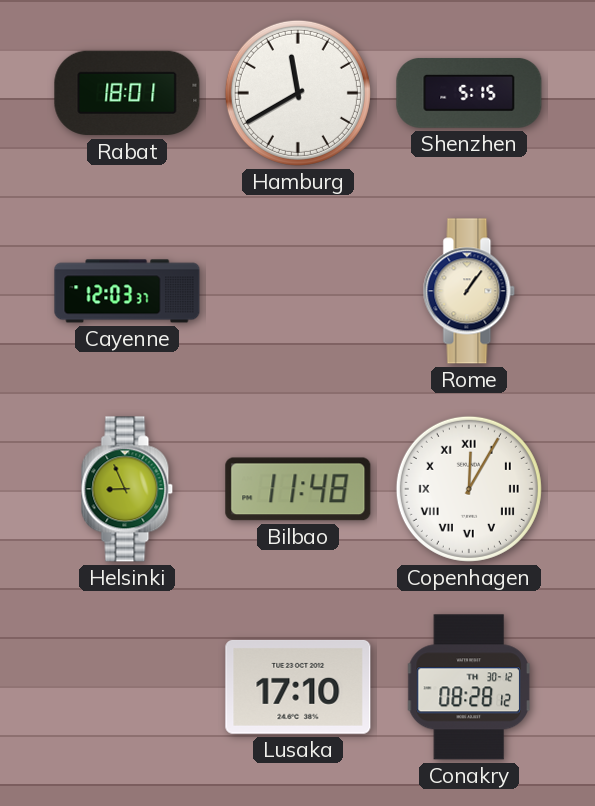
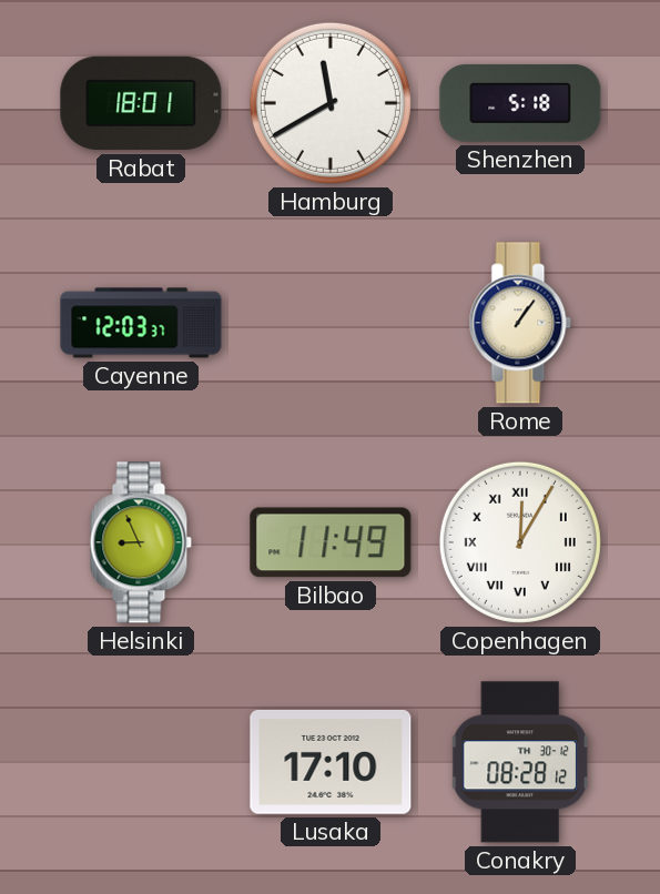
Shenzhen: 5:15 -> 5:18
Bilbao: 11:48 -> 11:49
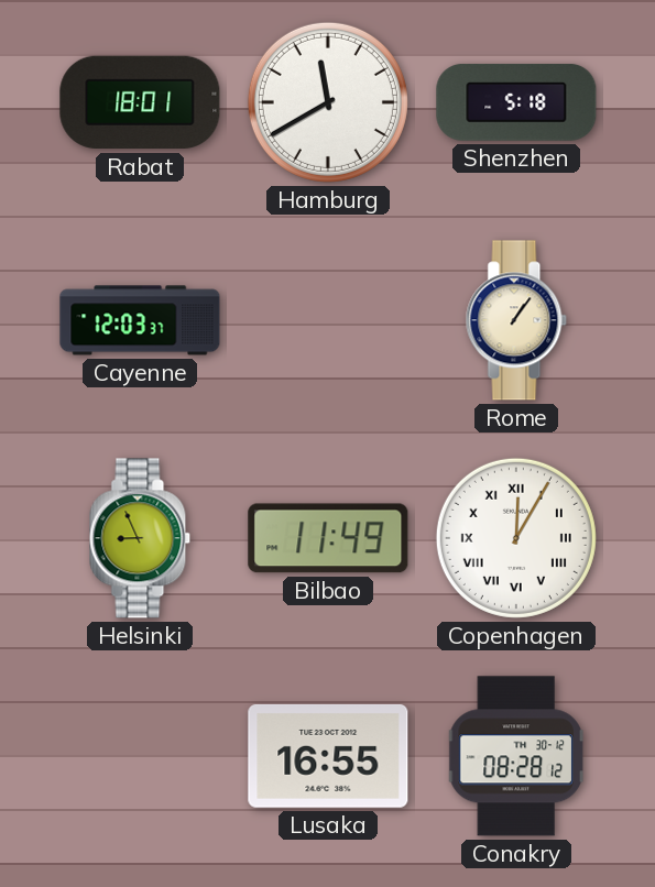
Lusaka: 17:10 -> 16:55
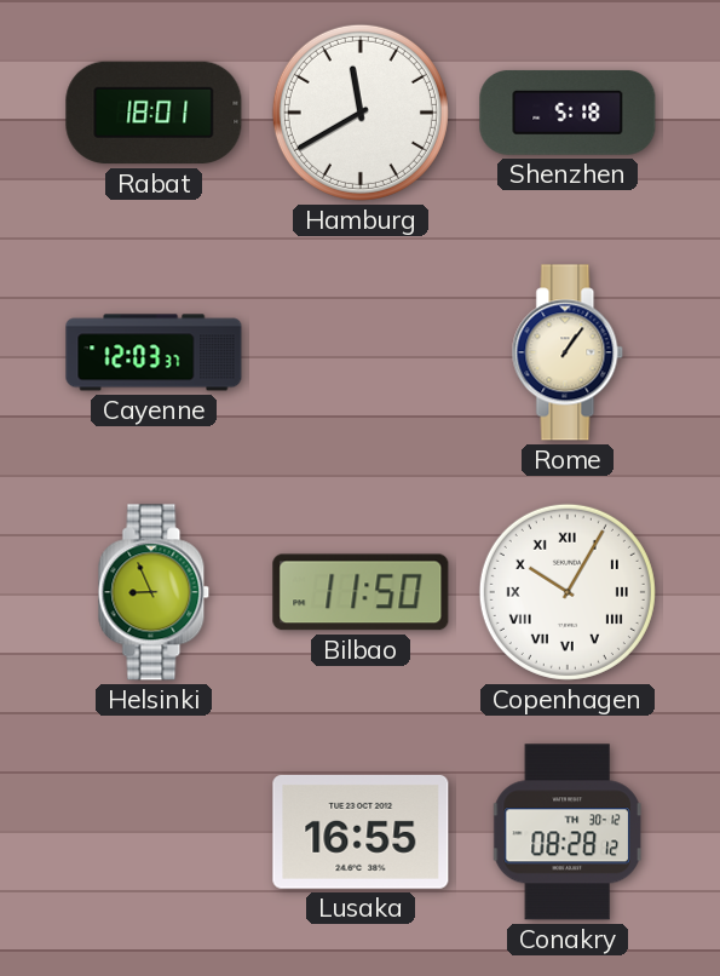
Bilbao: 11:49 -> 11:50
Copenhagen: 12:05 -> 10:05
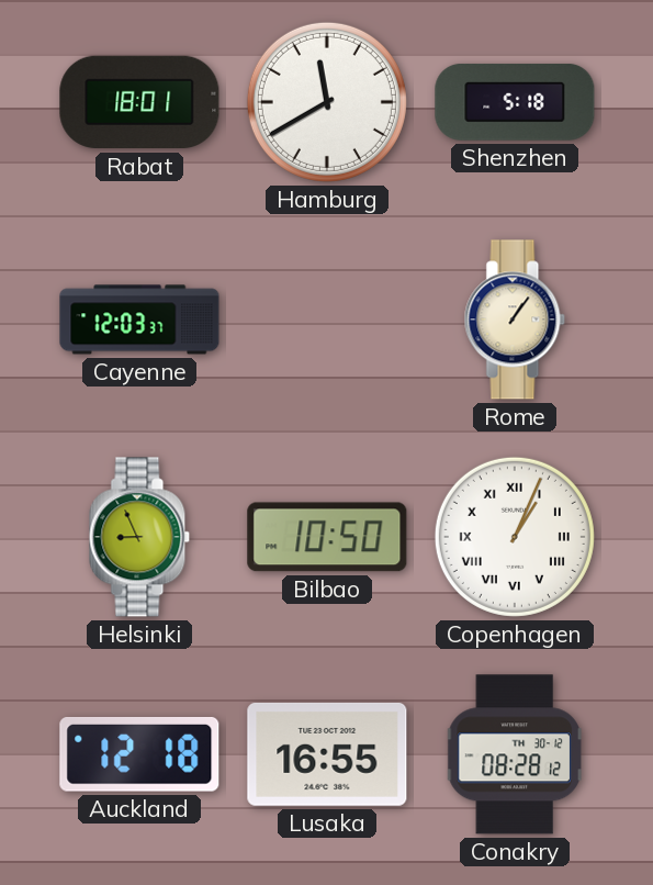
Bilbao: 11:50 -> 10:50
Copenhagen: 10:05 -> 1:04
Auckland: none -> 12:18
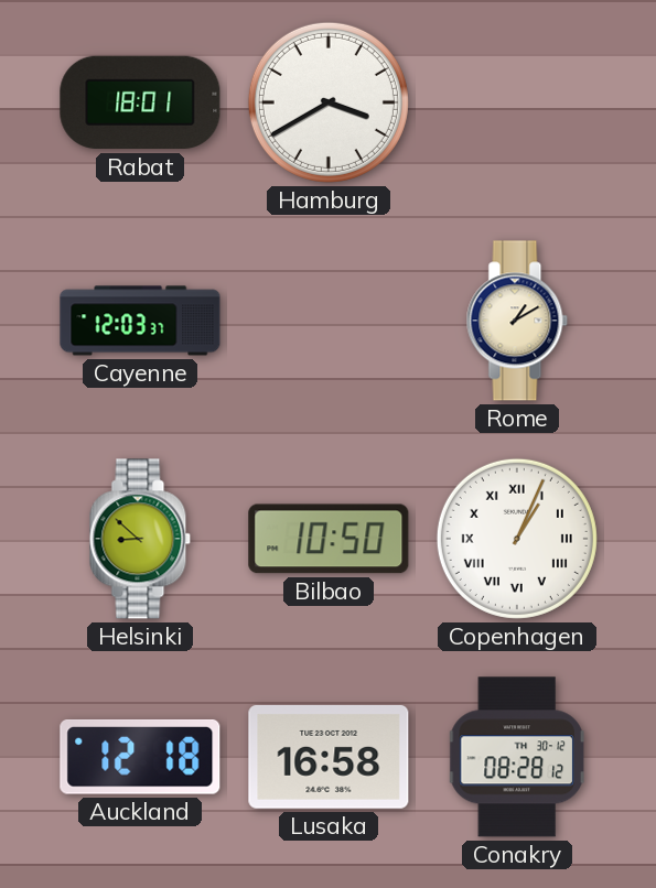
Hamburg: 11:40 -> 3:40
Shenzhen: 5:18 -> none
Rome: 1:06 -> 1:10
Helsinki: 8:56 -> 8:52
Lusaka: 16:55 -> 16:58
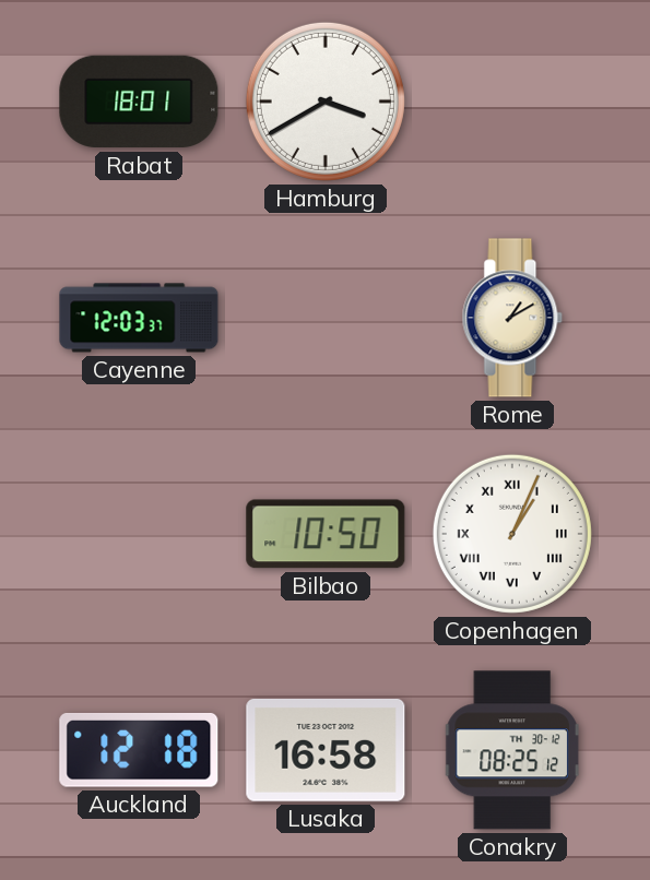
Helsinki: 8:52 -> none
Conakry: 08:28 -> 08:25
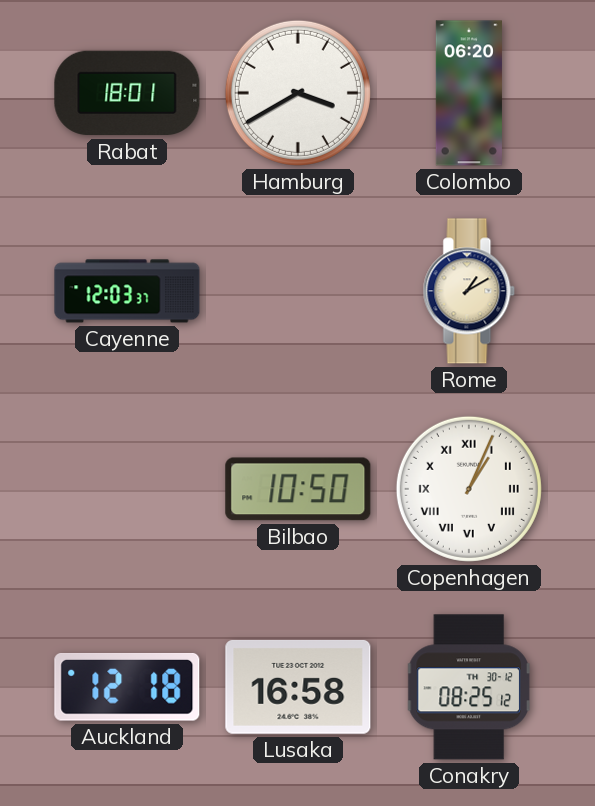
Colombo: none -> 06:20
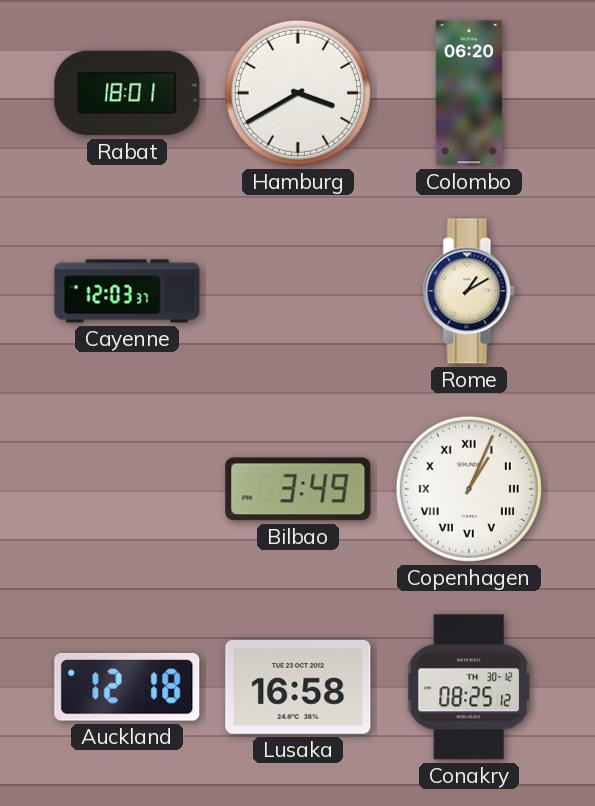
Bilbao: 10:50 -> 3:49
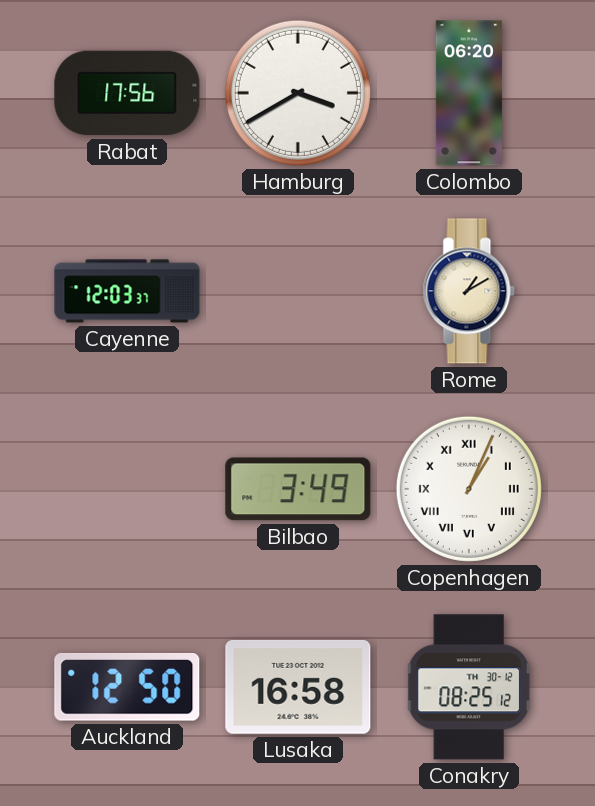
Rabat: 18:01 -> 17:56
Auckland: 12:18 -> 12:50
